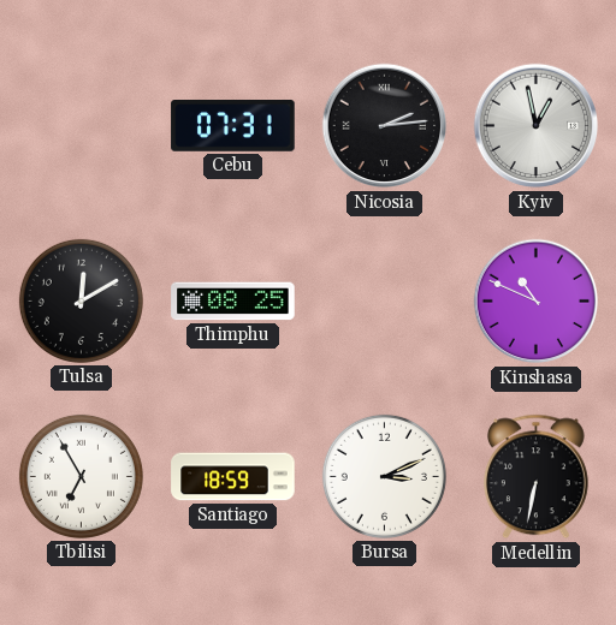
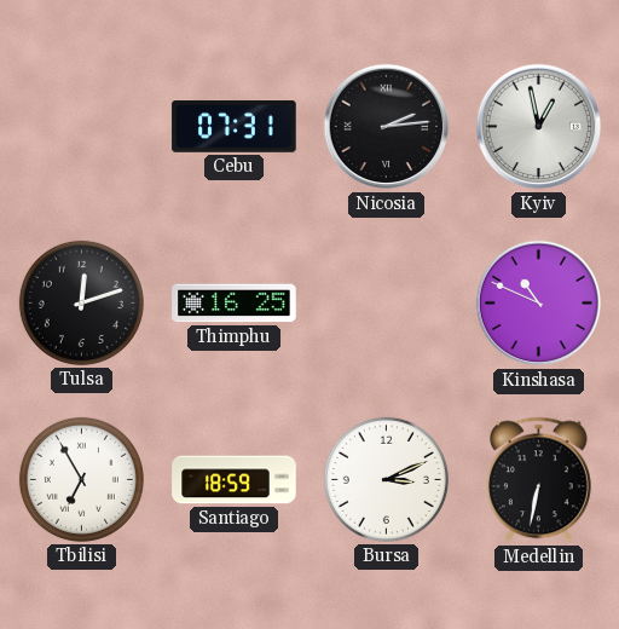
Tulsa: 12:10 -> 12:12
Thimphu: 08:25 -> 16:25
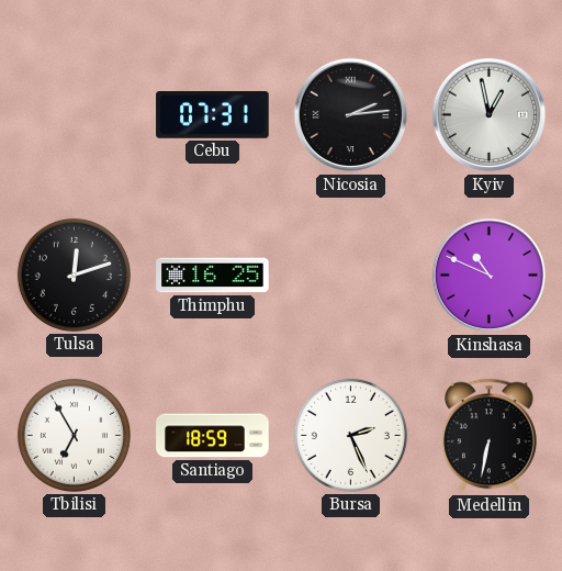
Bursa: 3:11 -> 2:26
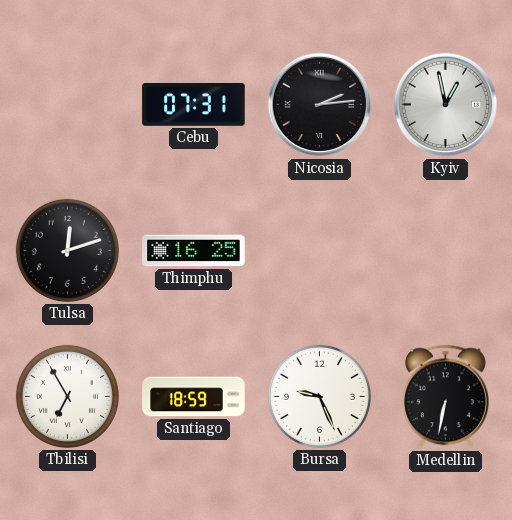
Kinshasa: 10:49 -> none
Bursa: 2:26 -> 9:26
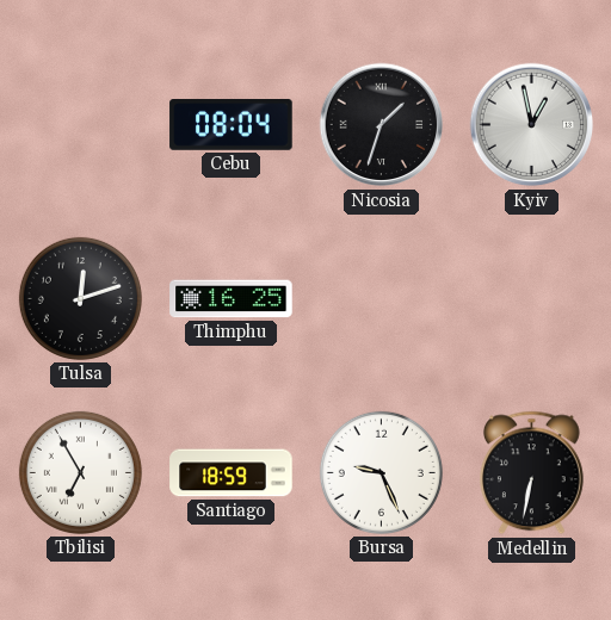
Cebu: 07:31 -> 08:04
Nicosia: 2:14 -> 1:33
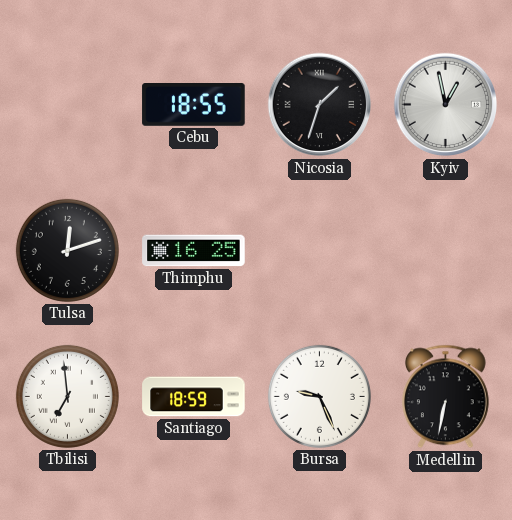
Cebu: 08:04 -> 18:55
Tbilisi: 6:55 -> 6:59
